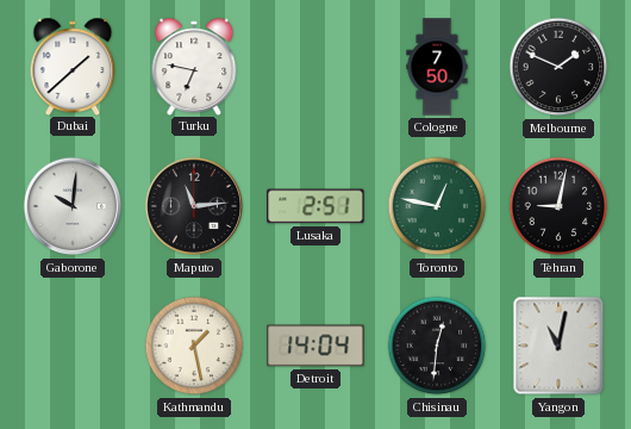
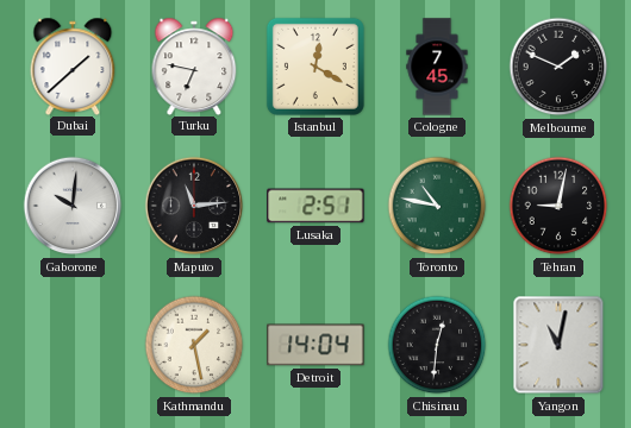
Istanbul: none -> 12:20
Cologne: 7:50 -> 7:45
Toronto: 12:47 -> 10:47
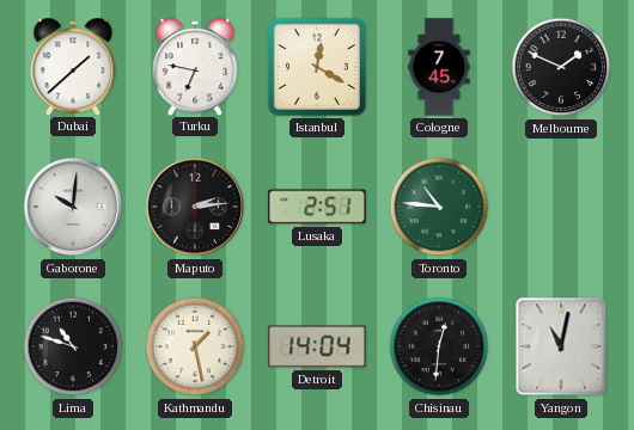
Maputo: 11:14 -> 2:14
Toronto: 10:47 -> 10:46
Tehran: 9:02 -> none
Lima: none -> 10:48
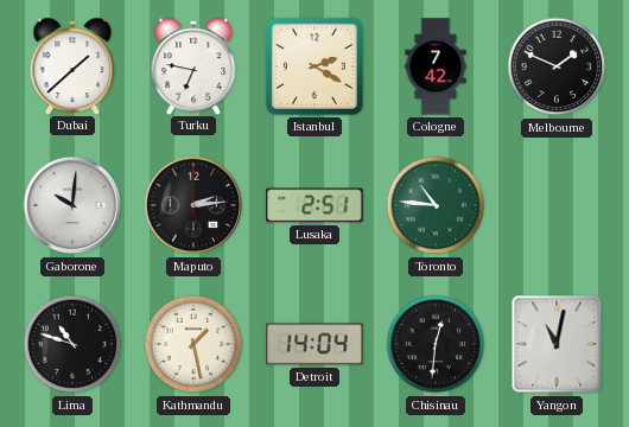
Istanbul: 12:20 -> 2:20
Cologne: 7:45 -> 7:42
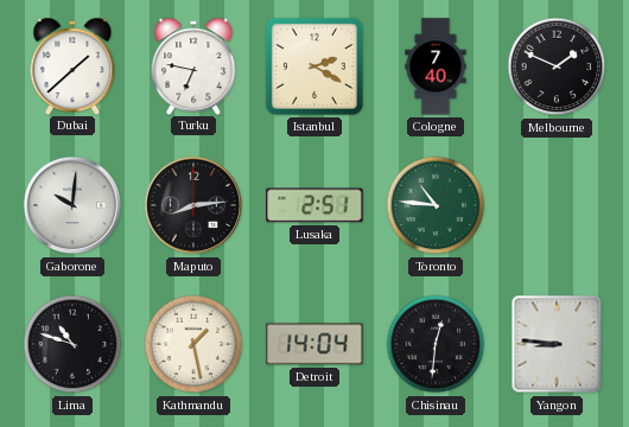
Cologne: 7:42 -> 7:40
Maputo: 2:14 -> 8:14
Yangon: 11:02 -> 8:46
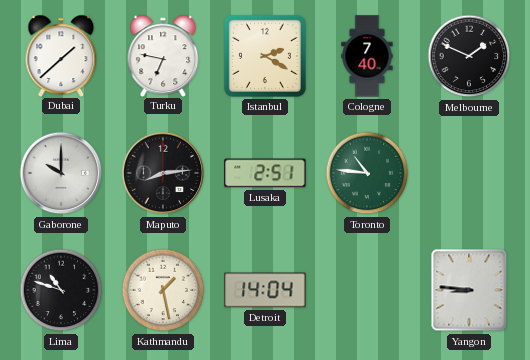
Gaborone: 10:01 -> 10:00
Chisinau: 12:31 -> none
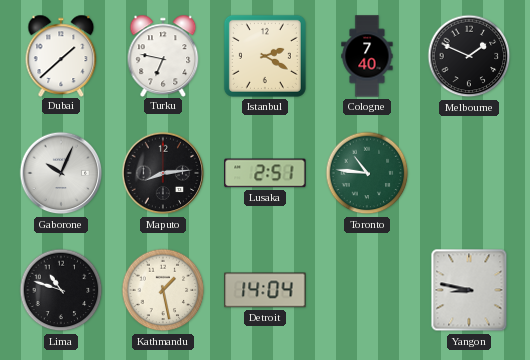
Gaborone: 10:00 -> 10:04
Yangon: 8:46 -> 8:47
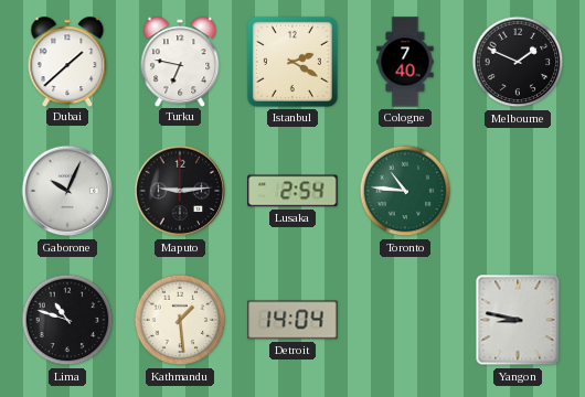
Maputo: 8:14 -> 9:14
Lusaka: 2:51 -> 2:54
Kathmandu: 1:28 -> 1:29
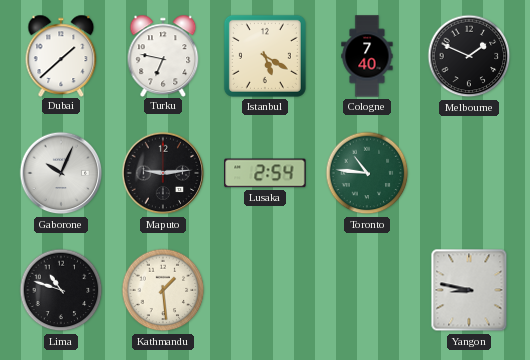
Istanbul: 2:20 -> 5:20
Detroit: 14:04 -> none
